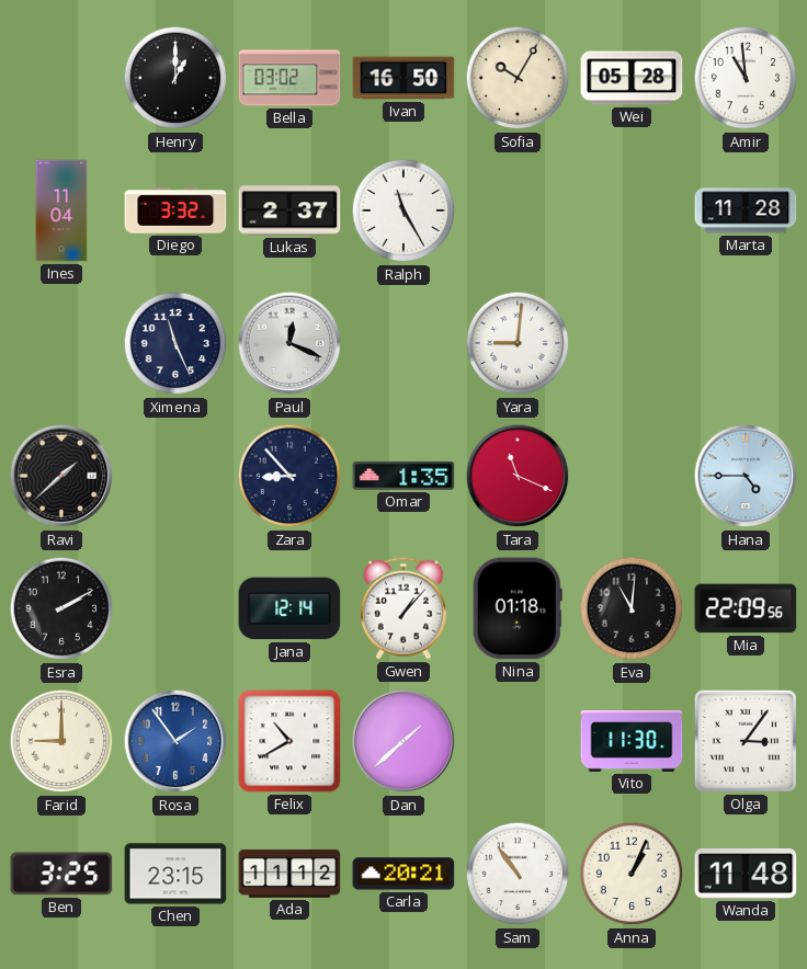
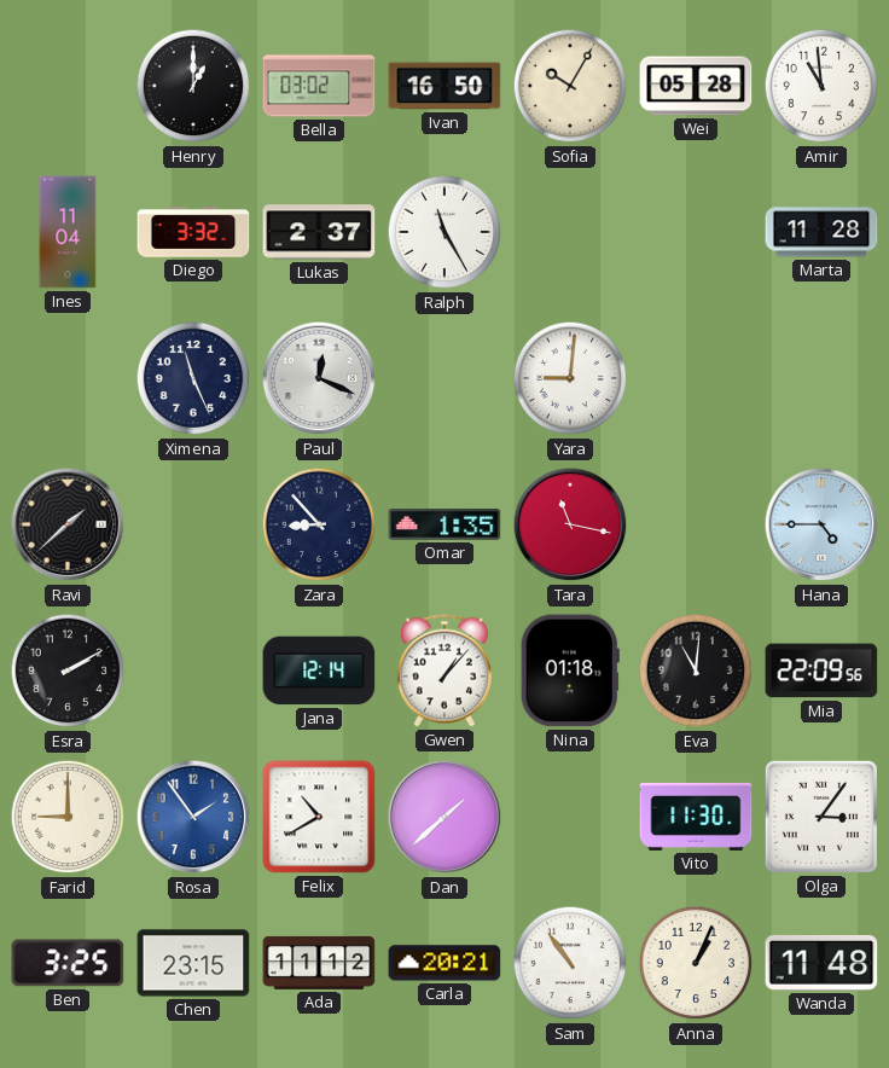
Tara: 11:19 -> 11:17
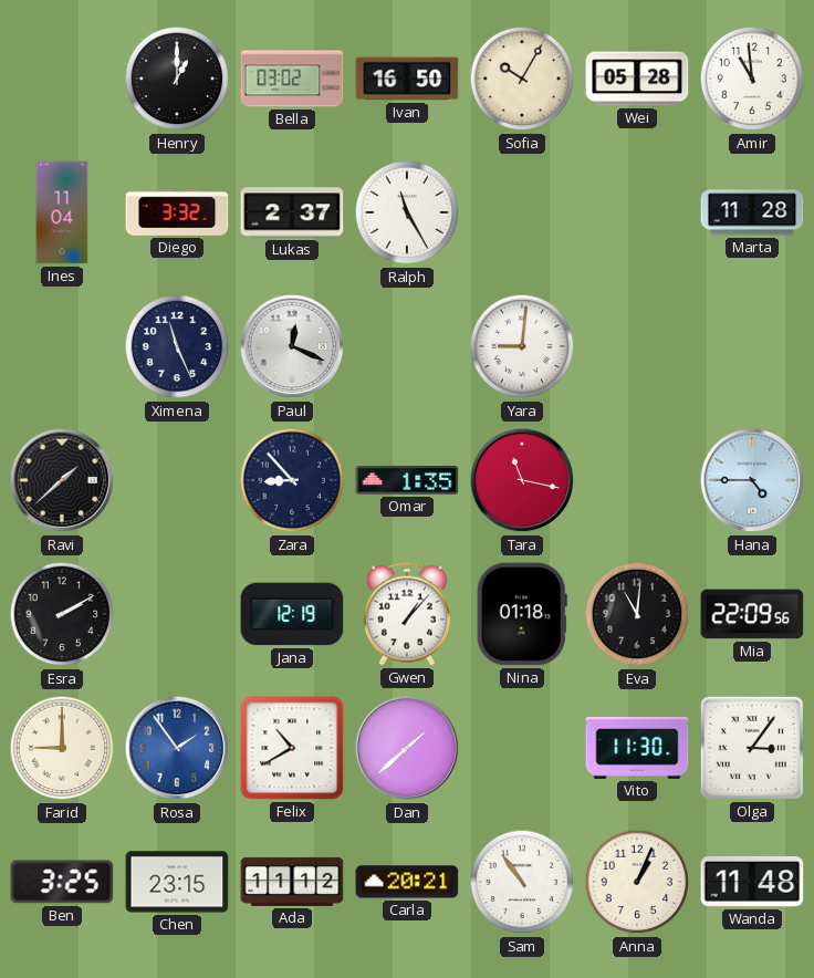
Jana: 12:14 -> 12:19
